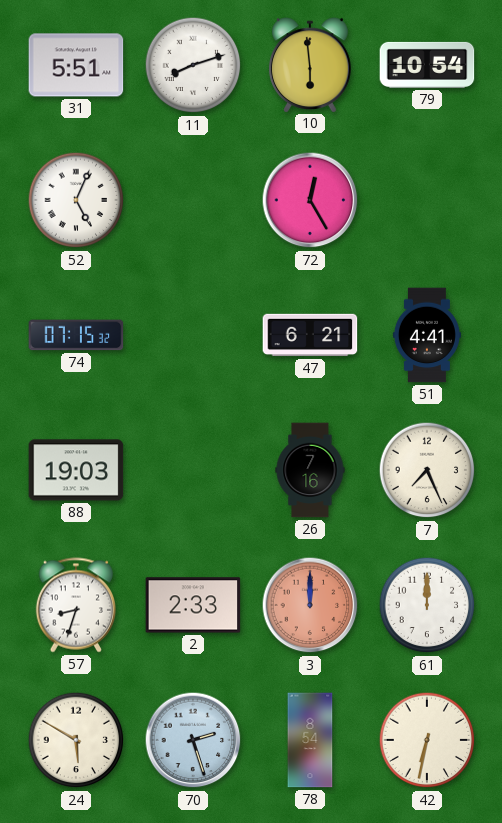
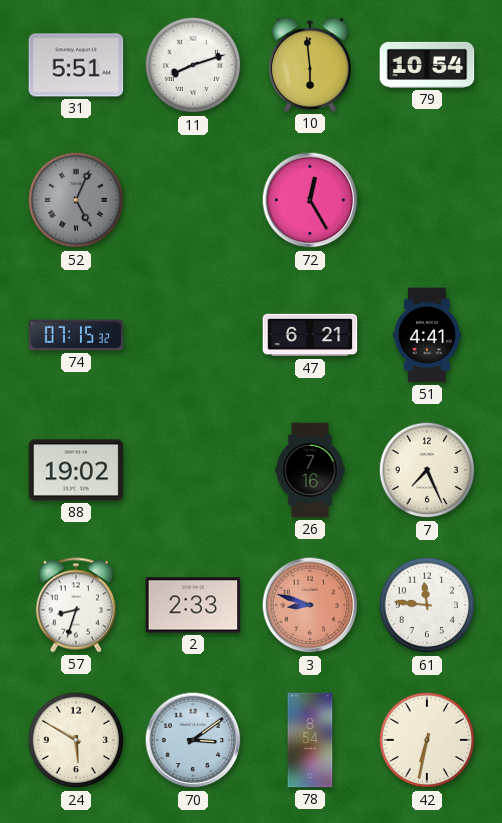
52 dial: white -> grey
88: 19:03 -> 19:02
3: 12:00 -> 8:48
61: 12:00 -> 11:46
70: 2:27 -> 3:09
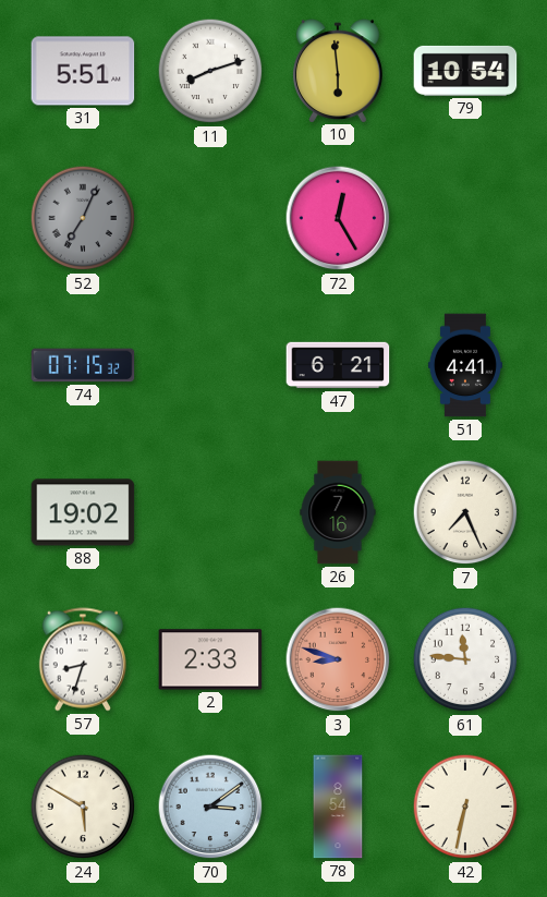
52: 5:04 -> 7:04
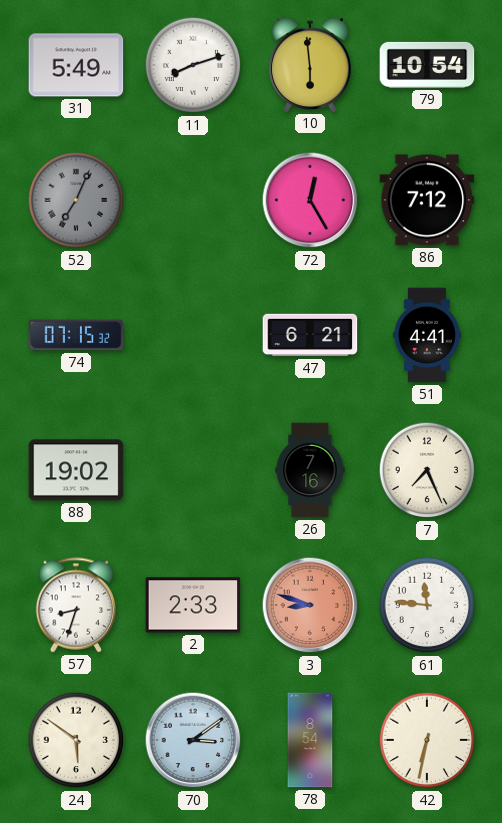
31: 5:51 -> 5:49
86: none -> 7:12
24: 5:50 -> 5:51
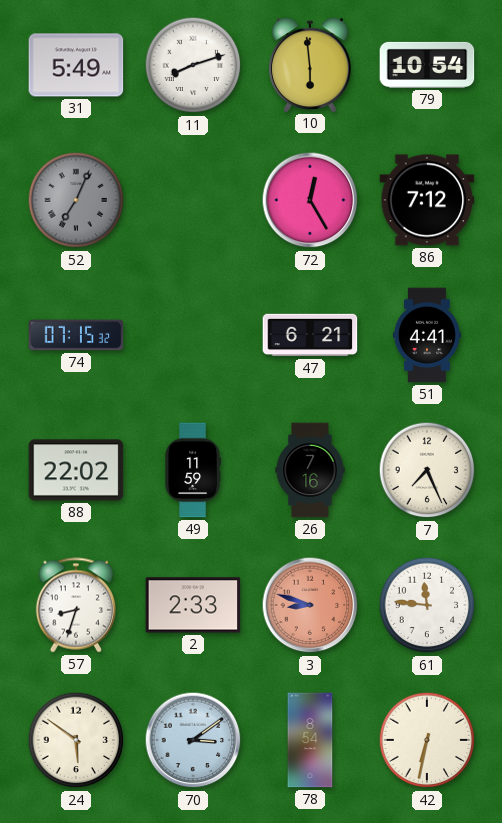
88: 19:02 -> 22:02
49: none -> 11:59
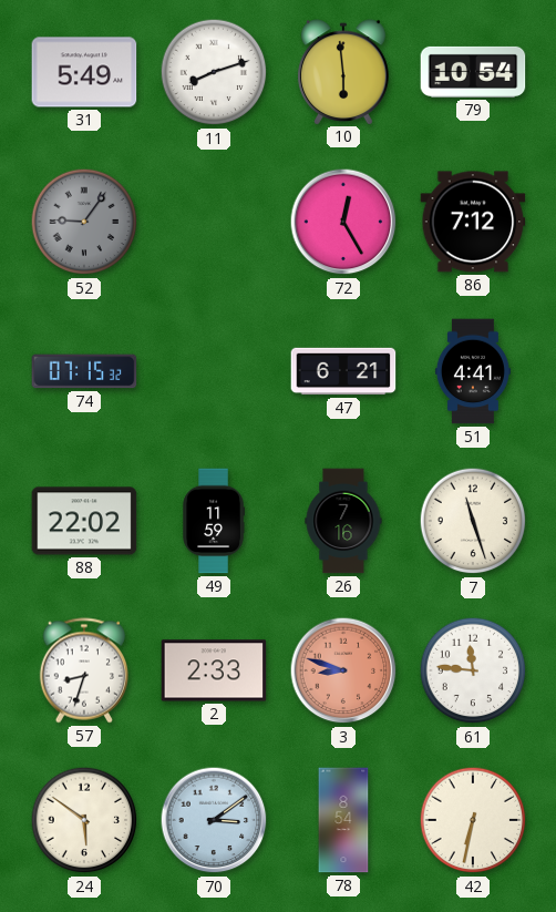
52: 7:04 -> 9:06
7: 7:26 -> 11:27
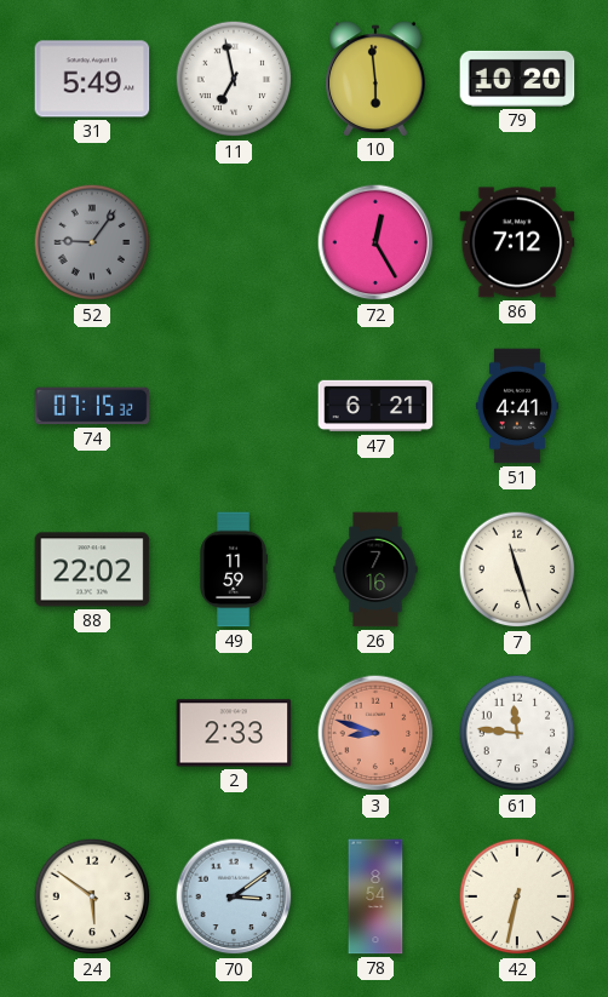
11: 8:12 -> 6:58
79: 10:54 -> 10:20
57: 8:33 -> none
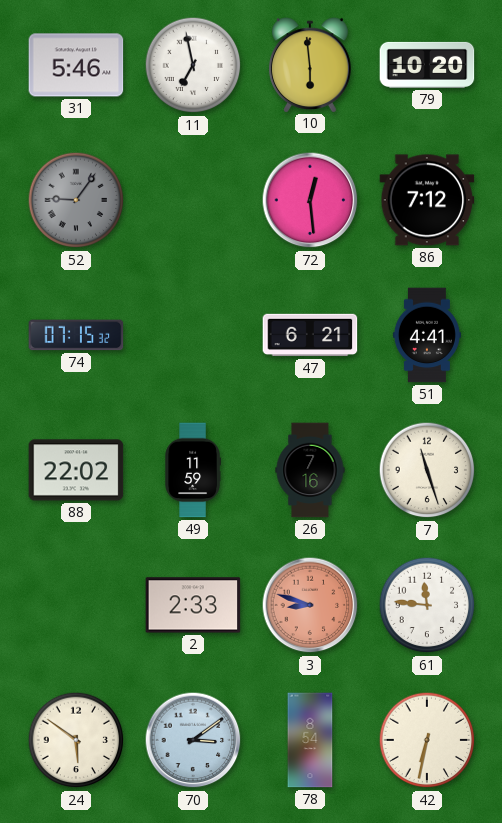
31: 5:49 -> 5:46
72: 12:25 -> 12:29
